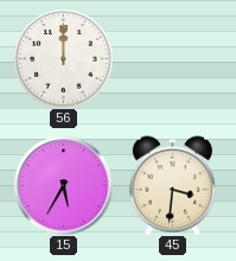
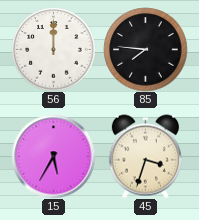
85: none -> 7:46
45: 3:31 -> 3:33
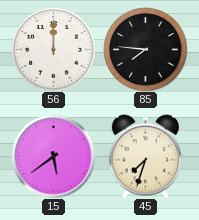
15: 5:35 -> 5:39
45: 3:33 -> 7:33
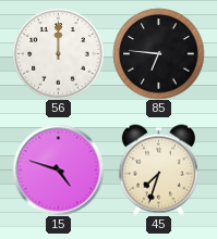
85: 7:46 -> 6:46
15: 5:39 -> 4:48
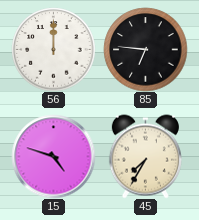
45: 7:33 -> 7:35
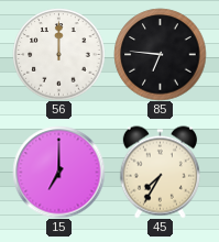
15: 4:48 -> 7:00
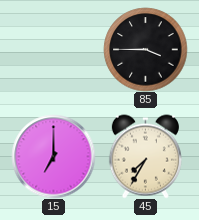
56: 12:00 -> none
85: 6:46 -> 3:45
